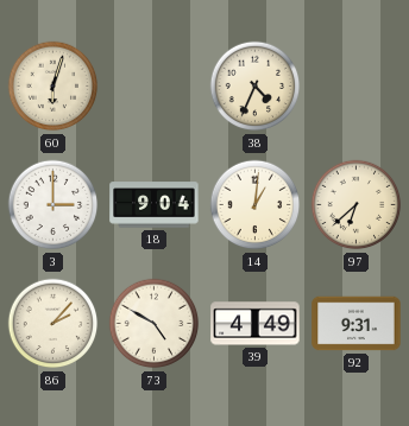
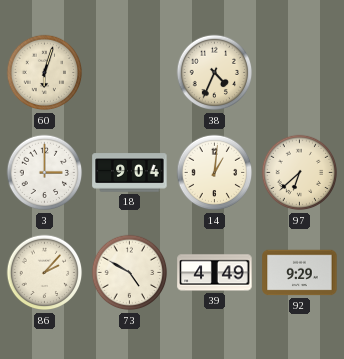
92: 9:31 -> 9:29
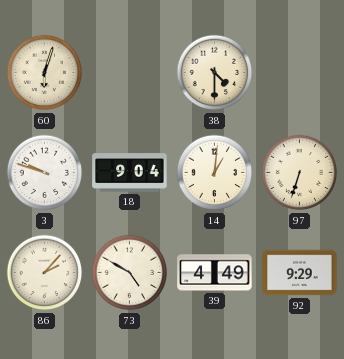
38: 4:34 -> 4:30
3: 3:00 -> 9:48
97: 6:38 -> 6:33
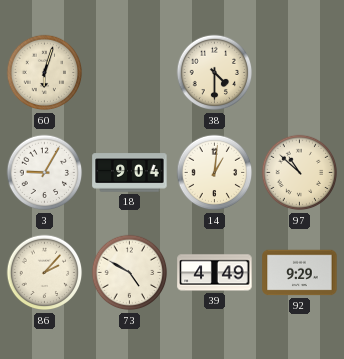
3: 9:48 -> 9:05
97: 6:33 -> 10:52
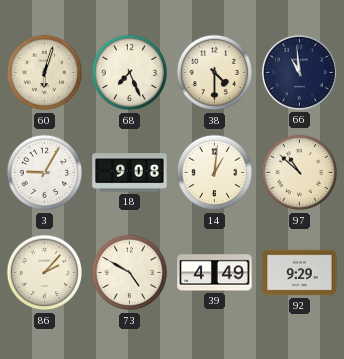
68: none -> 7:26
66: none -> 10:59
18: 9:04 -> 9:08
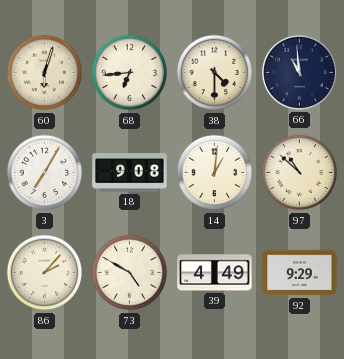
68: 7:26 -> 6:44
3: 9:05 -> 7:05
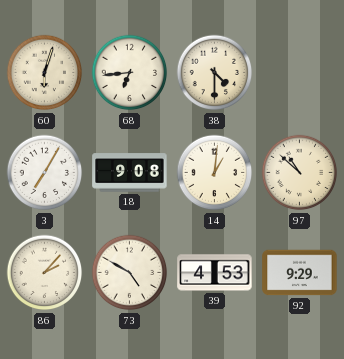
66: 10:59 -> none
39: 4:49 -> 4:53
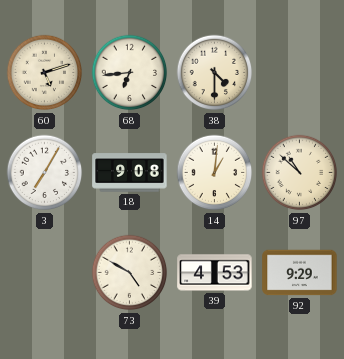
60: 6:03 -> 5:12
86: 2:07 -> none
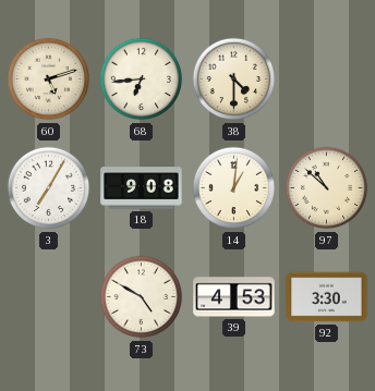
92: 9:29 -> 3:30
